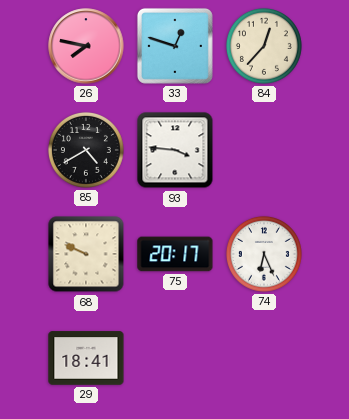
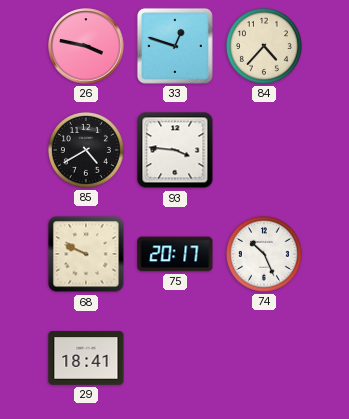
26: 7:47 -> 3:47
84: 12:37 -> 4:37
74: 6:26 -> 10:26
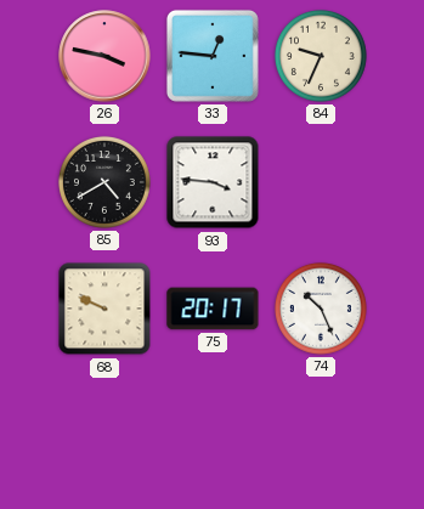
33: 12:48 -> 12:46
84: 4:37 -> 9:34
29: 18:41 -> none
